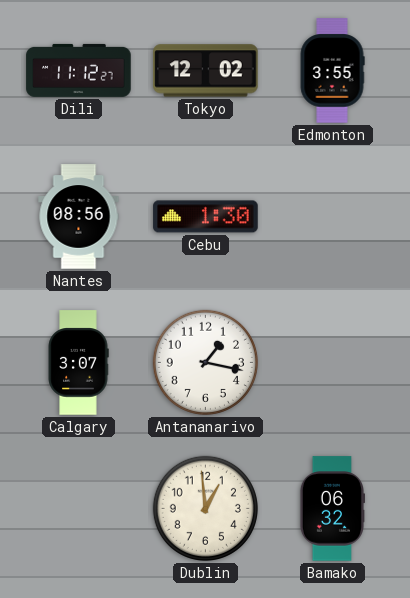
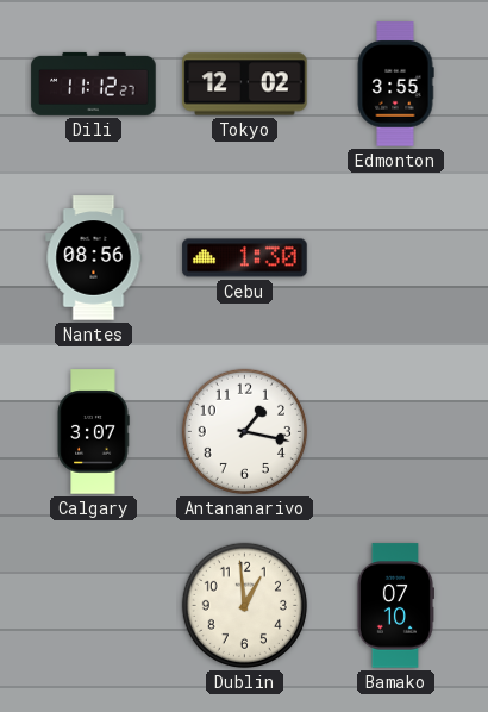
Bamako: 06:32 -> 07:10
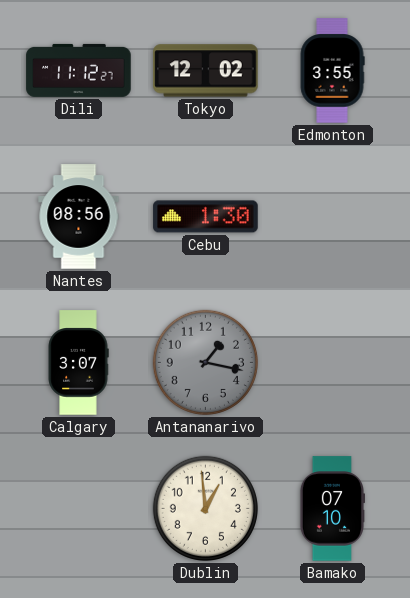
Antananarivo dial: white -> grey
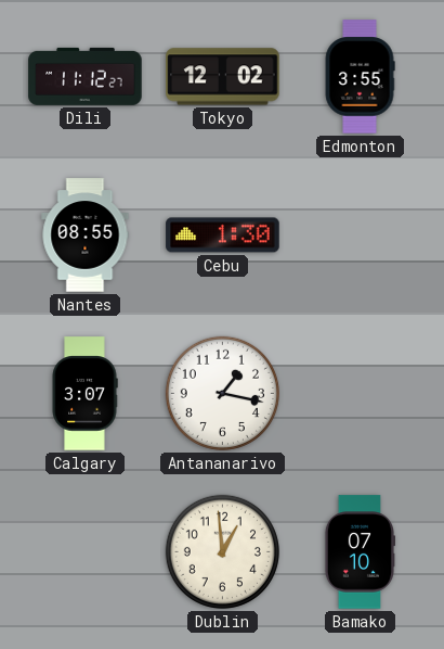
Nantes: 08:56 -> 08:55
Antananarivo dial: grey -> white
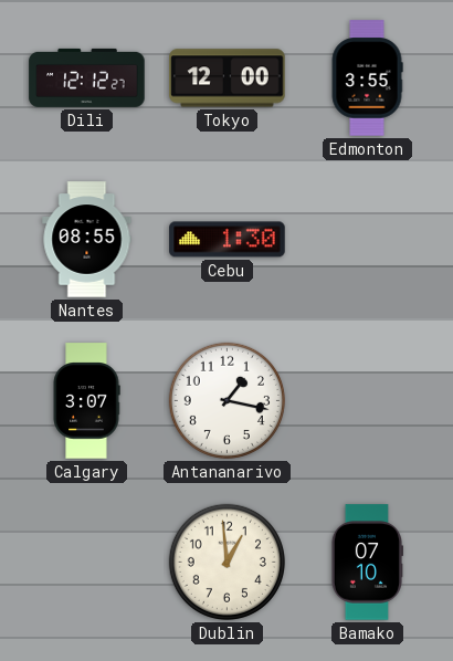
Dili: 11:12 -> 12:12
Tokyo: 12:02 -> 12:00
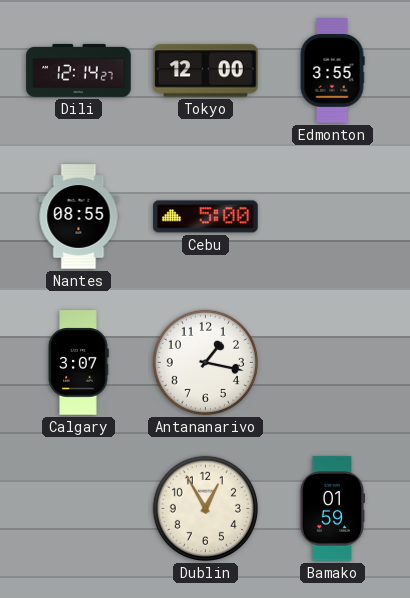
Dili: 12:12 -> 12:14
Cebu: 1:30 -> 5:00
Dublin: 12:59 -> 12:55
Bamako: 07:10 -> 01:59
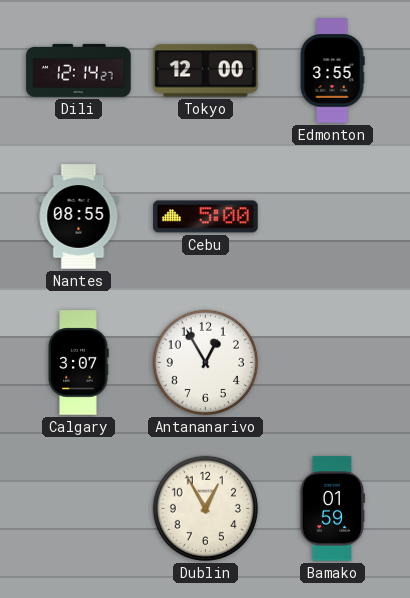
Antananarivo: 1:17 -> 12:55
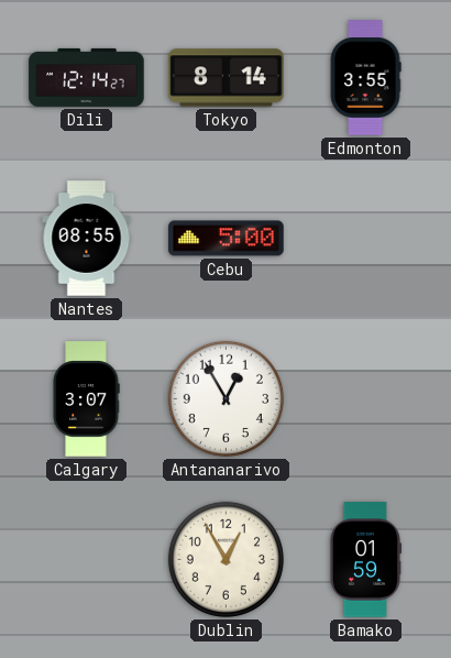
Tokyo: 12:00 -> 8:14
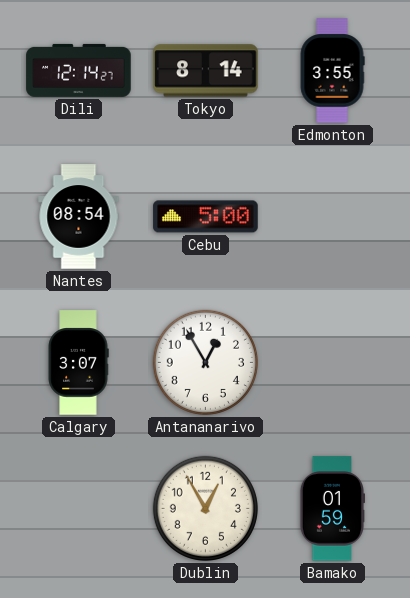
Nantes: 08:55 -> 08:54
